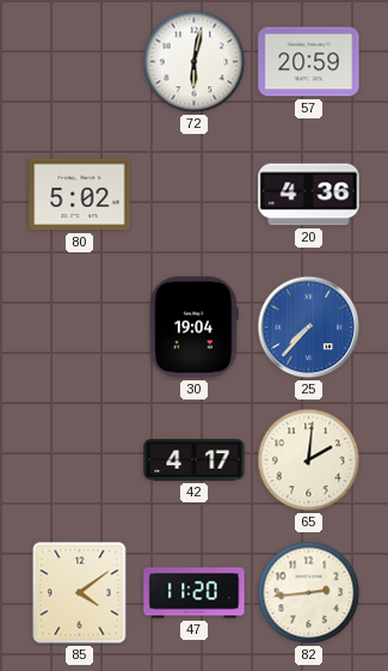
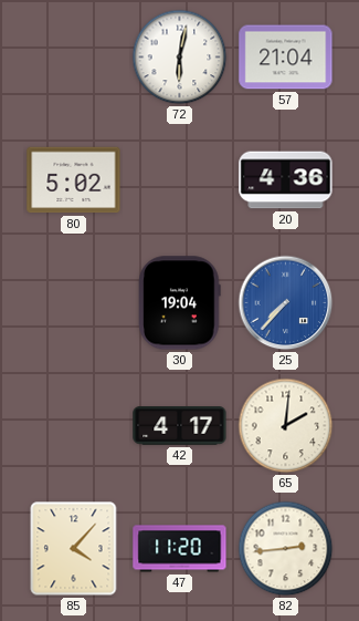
57: 20:59 -> 21:04
85: 4:09 -> 4:07
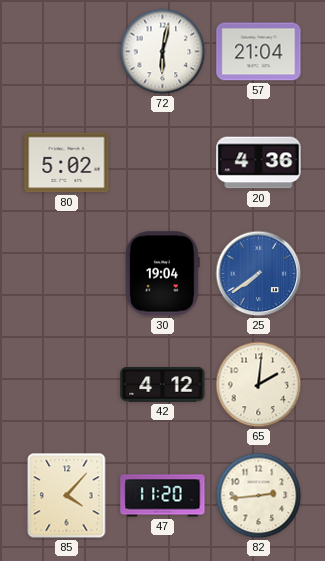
25: 7:37 -> 7:39
42: 4:17 -> 4:12
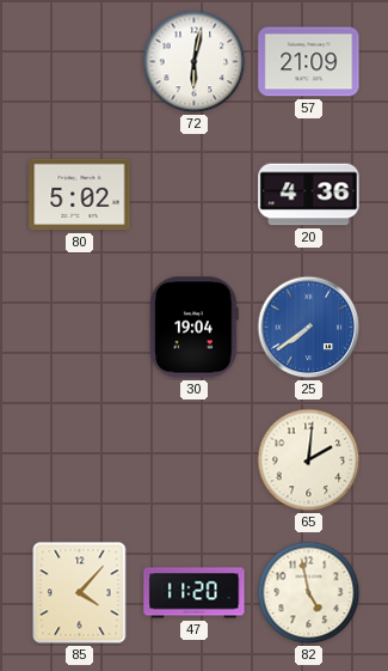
57: 21:04 -> 21:09
42: 4:12 -> none
82: 2:44 -> 4:58
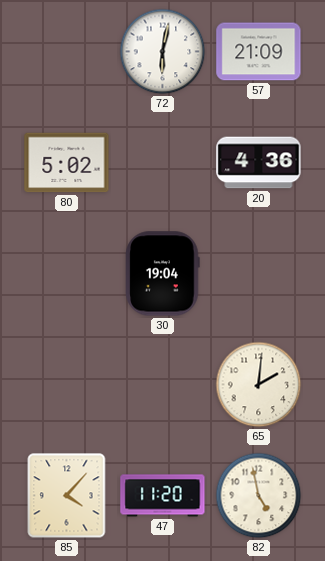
25: 7:39 -> none
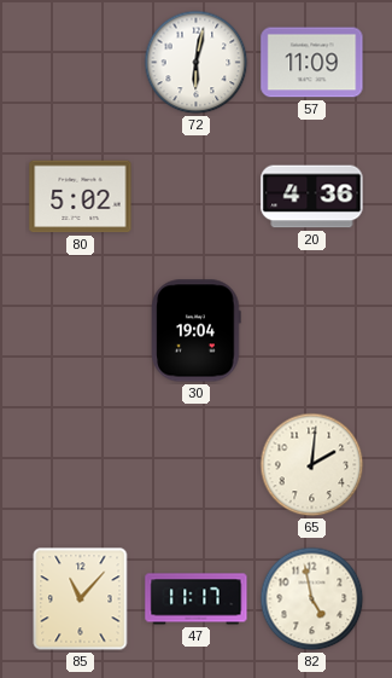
57: 21:09 -> 11:09
85: 4:07 -> 11:07
47: 11:20 -> 11:17
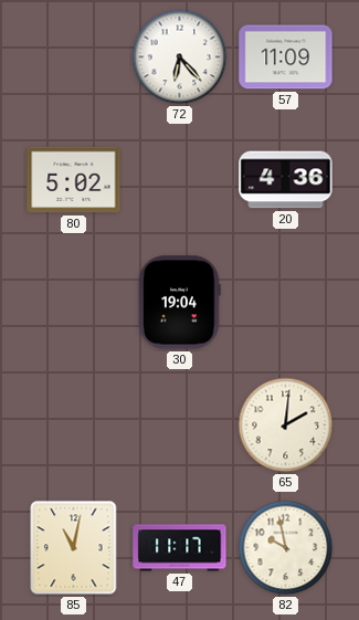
72: 6:02 -> 6:23
85: 11:07 -> 11:02
82: 4:58 -> 9:58
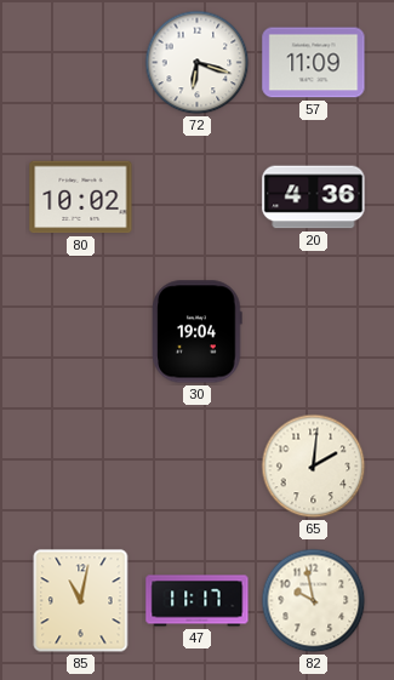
72: 6:23 -> 6:18
80: 5:02 -> 10:02
